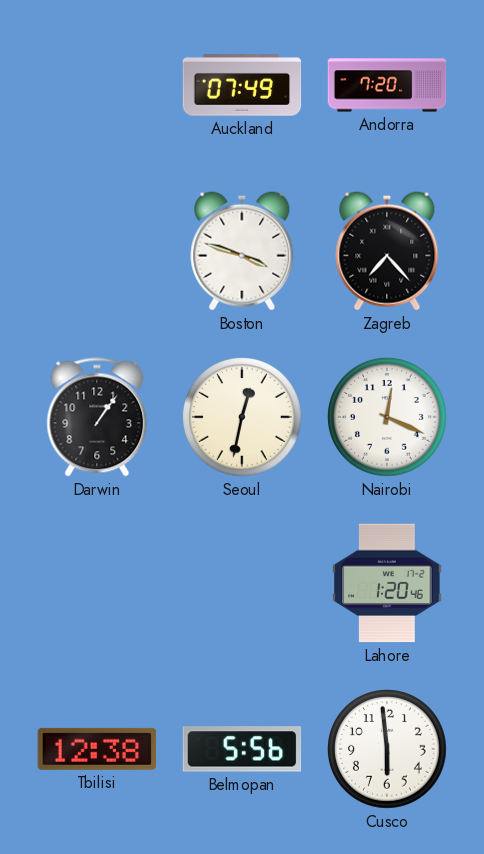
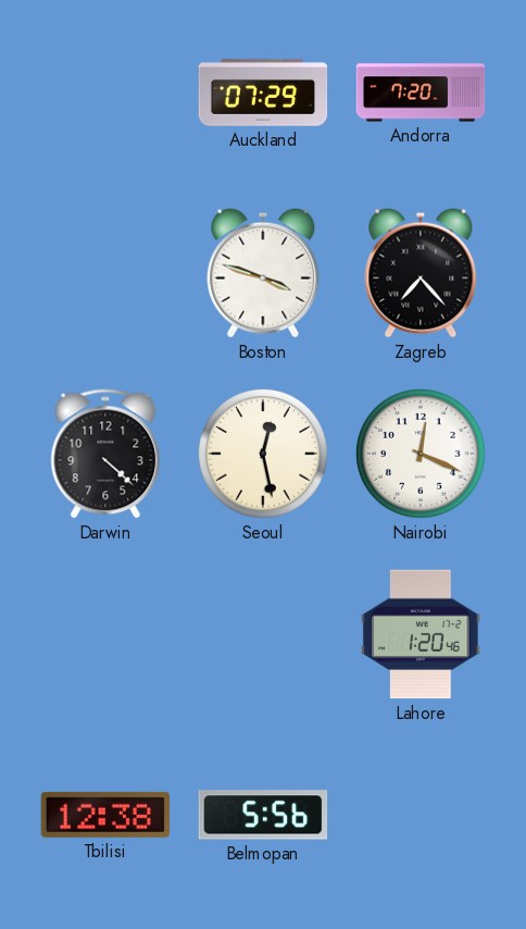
Auckland: 07:49 -> 07:29
Darwin: 1:06 -> 4:22
Seoul: 12:32 -> 12:28
Cusco: 5:59 -> none
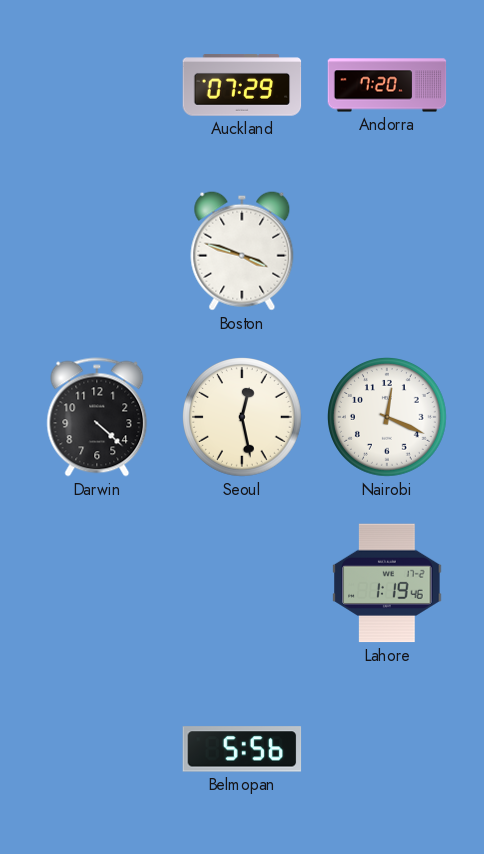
Zagreb: 7:23 -> none
Lahore: 1:20 -> 1:19
Tbilisi: 12:38 -> none
